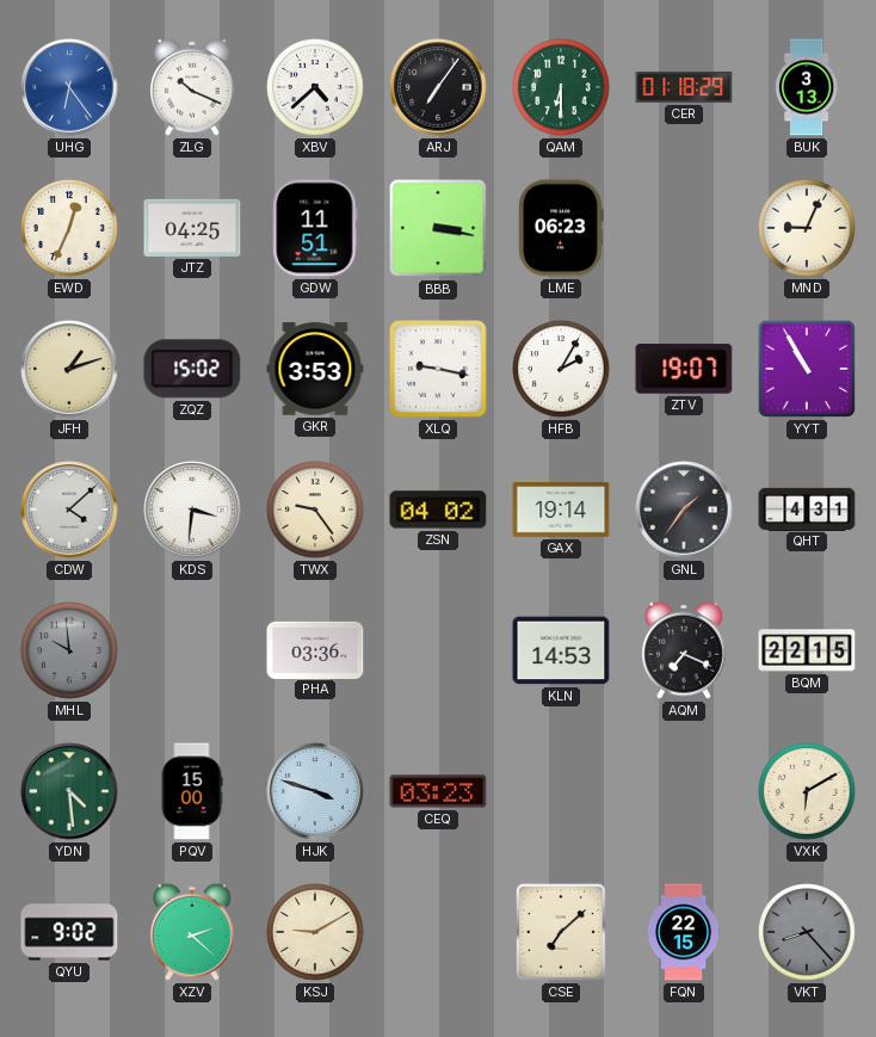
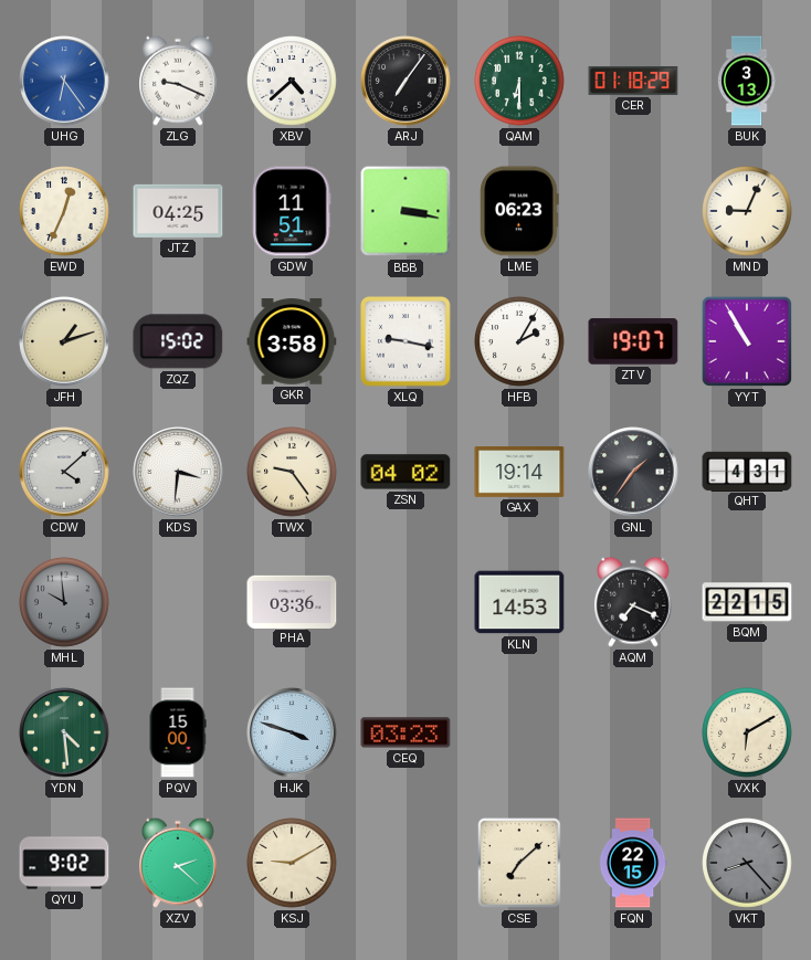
ZLG: 10:19 -> 9:19
GKR: 3:53 -> 3:58
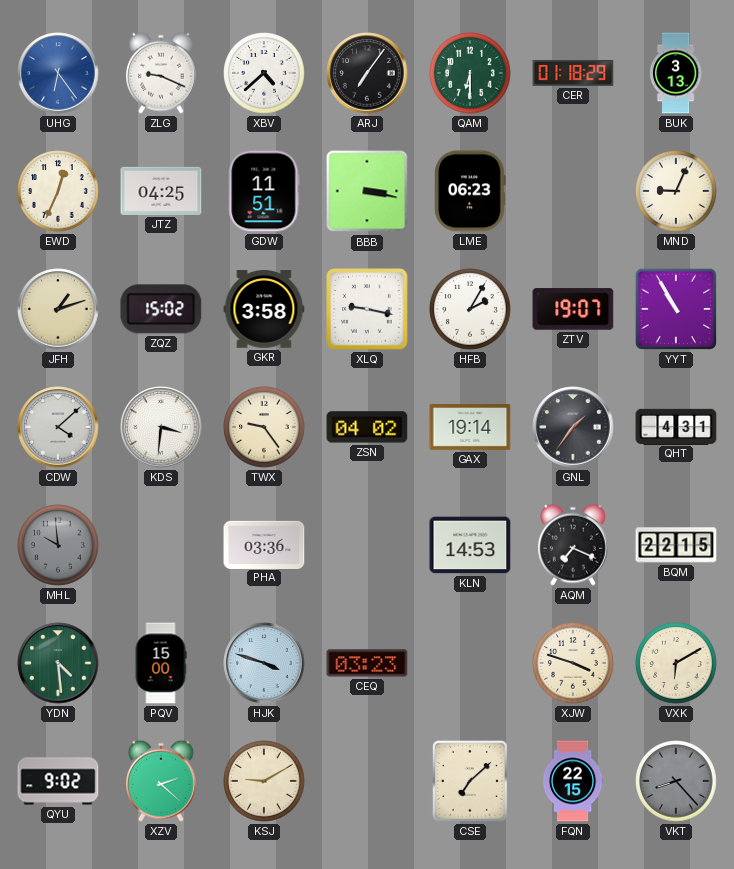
XJW: none -> 3:48
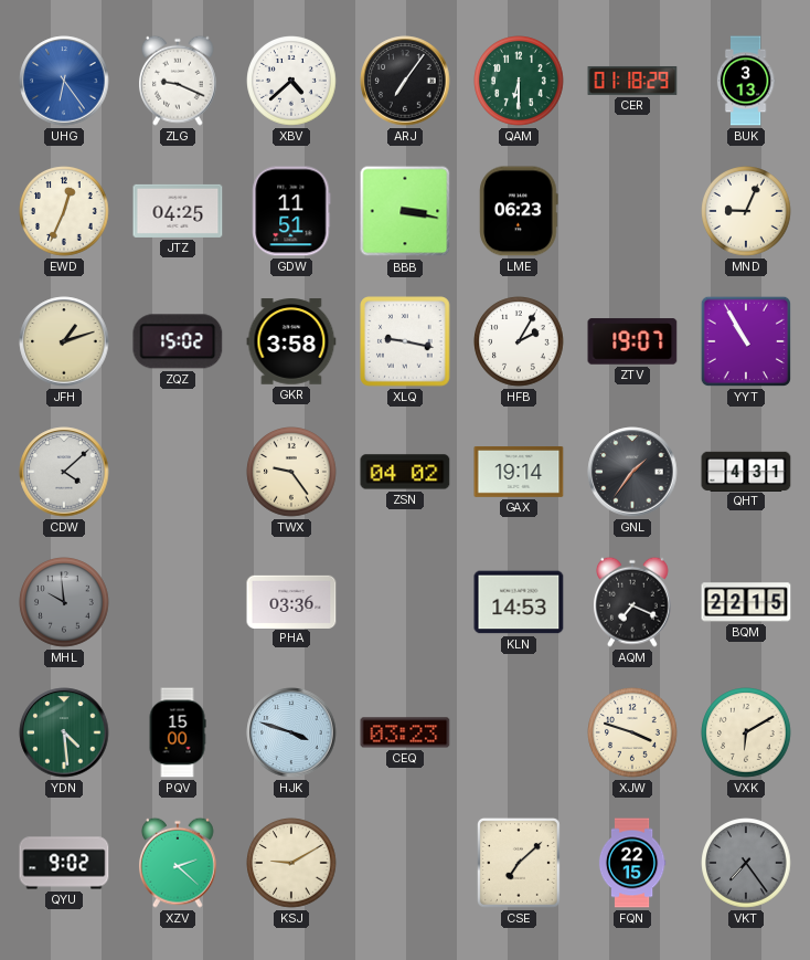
KDS: 3:31 -> none
VKT: 8:23 -> 7:24
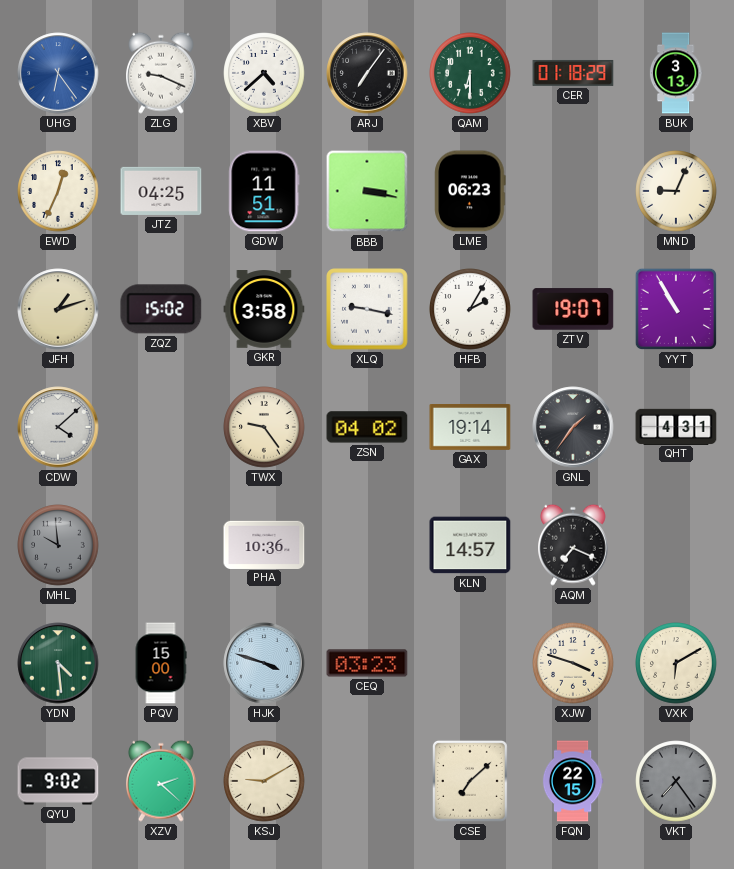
PHA: 03:36 -> 10:36
KLN: 14:53 -> 14:57
BQM: 22:15 -> none
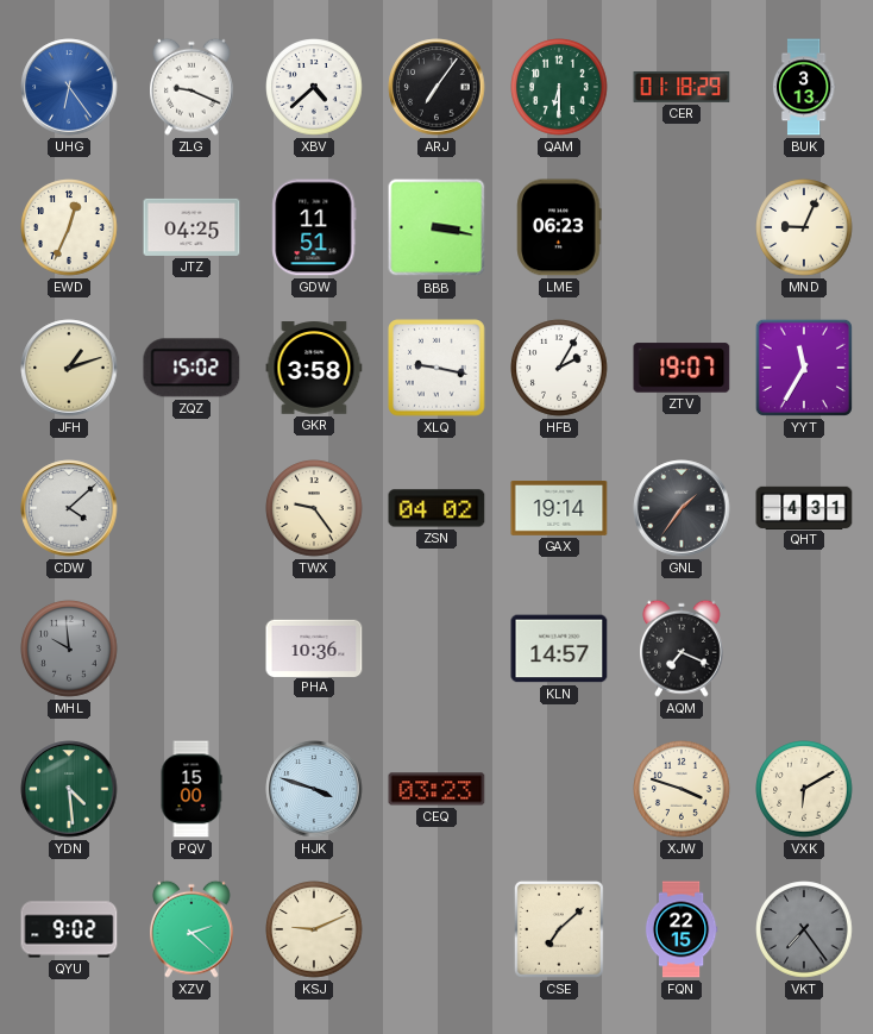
YYT: 10:55 -> 11:35
KSJ: 9:10 -> 9:11
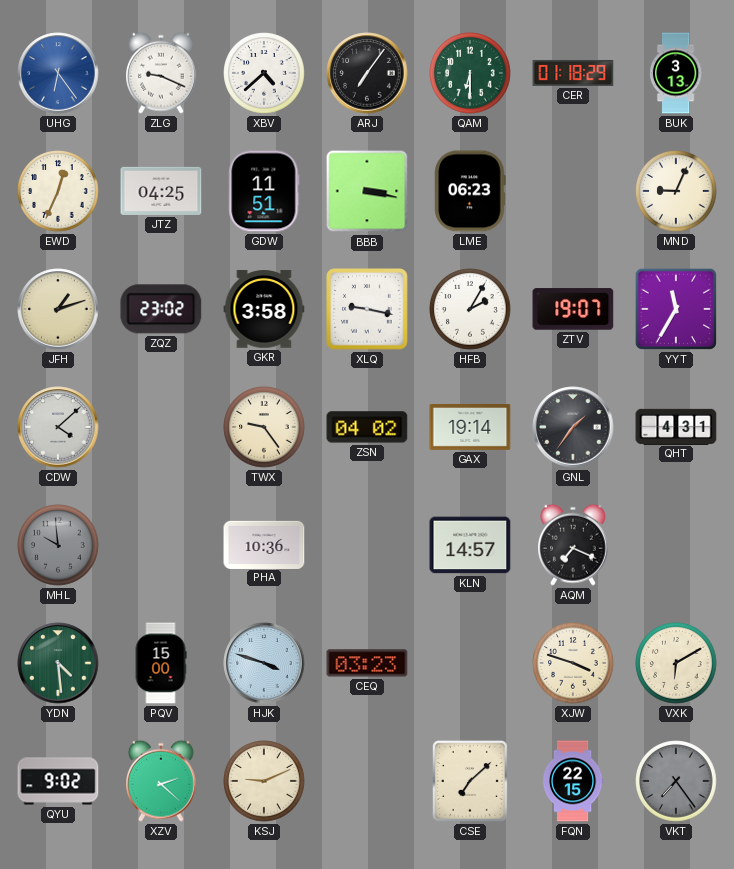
ZQZ: 15:02 -> 23:02
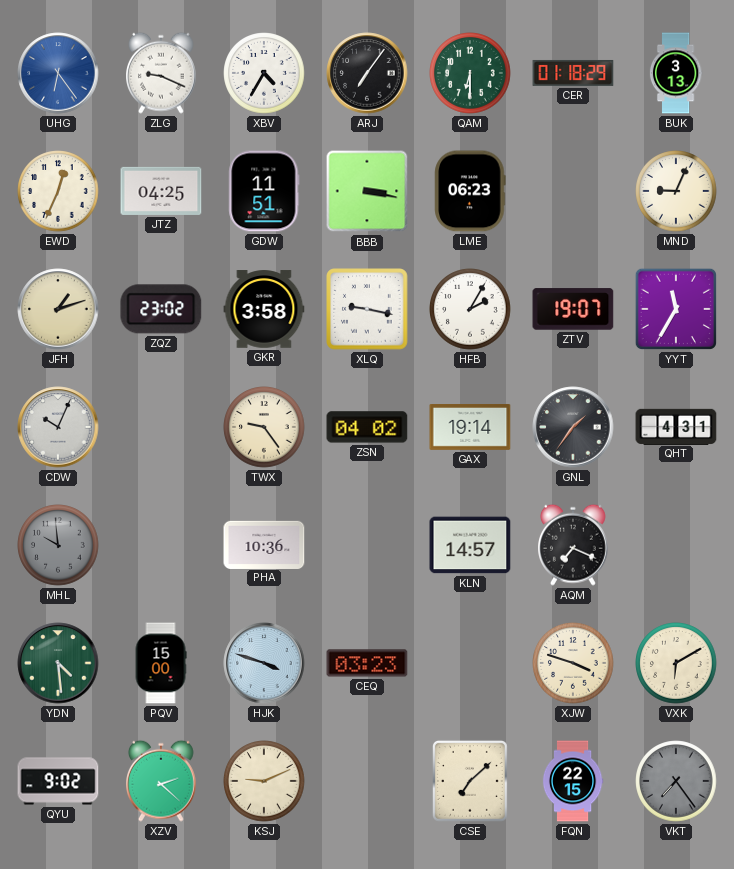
XBV: 4:38 -> 4:35
CDW: 4:08 -> 10:04
